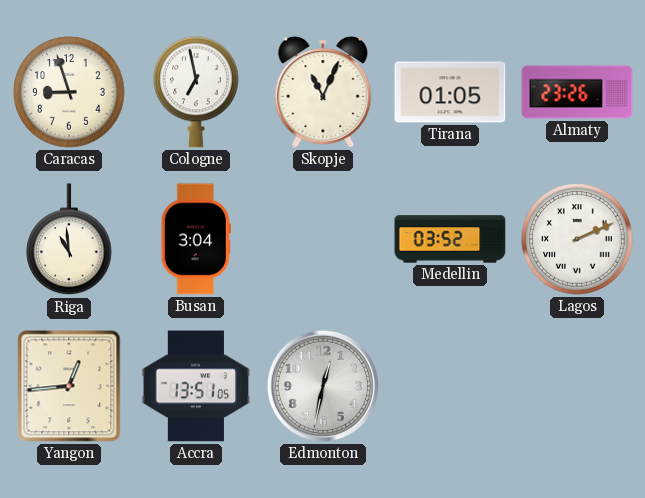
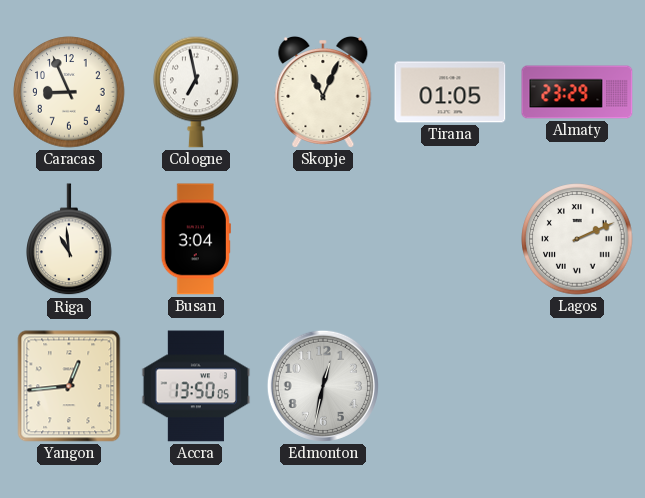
Caracas: 8:57 -> 8:56
Almaty: 23:26 -> 23:29
Medellin: 03:52 -> none
Accra: 13:51 -> 13:50
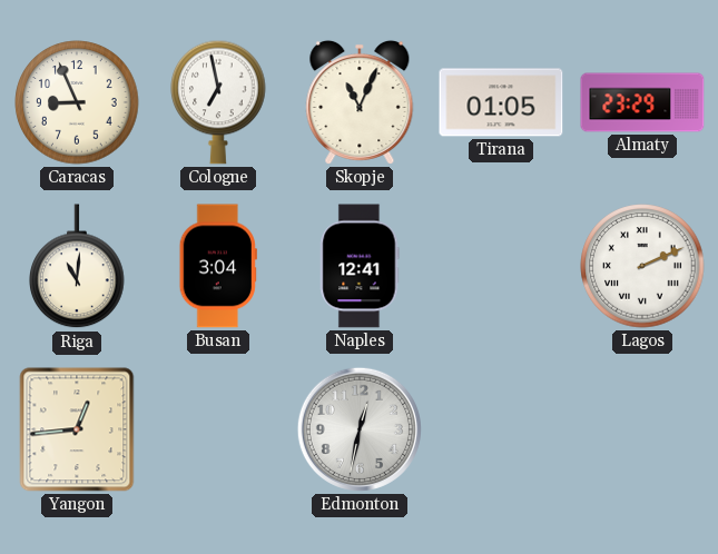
Riga: 10:59 -> 11:01
Naples: none -> 12:41
Accra: 13:50 -> none
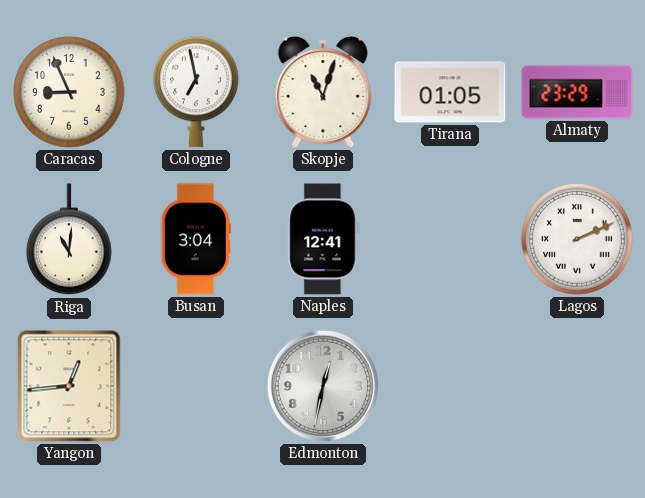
Skopje: 11:04 -> 11:03
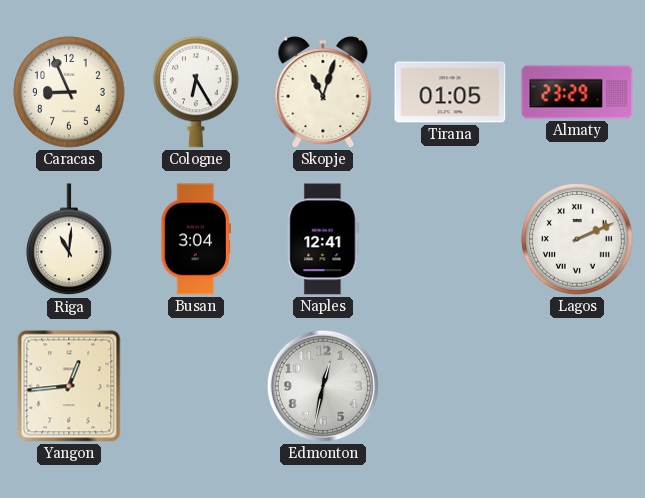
Cologne: 6:58 -> 6:25
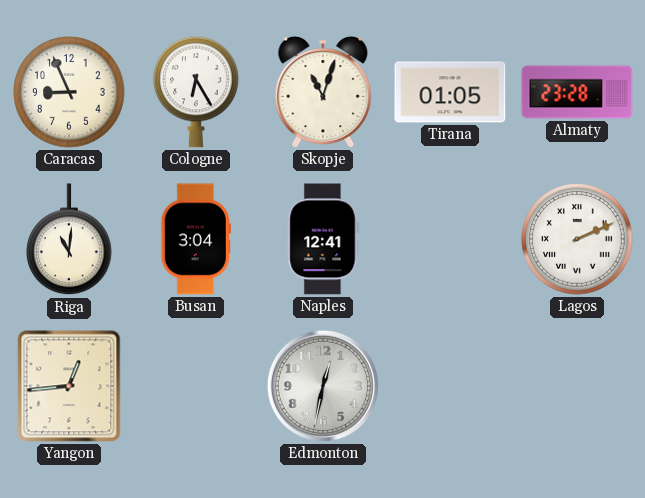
Almaty: 23:29 -> 23:28
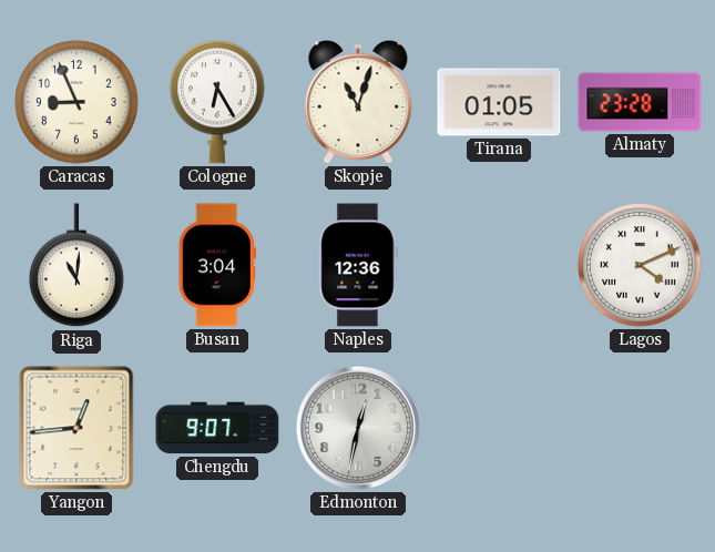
Naples: 12:41 -> 12:36
Lagos: 2:11 -> 4:11
Chengdu: none -> 9:07
